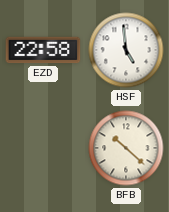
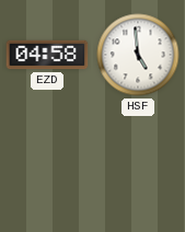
EZD: 22:58 -> 04:58
BFB: 10:22 -> none
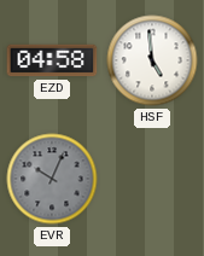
EVR: none -> 10:04
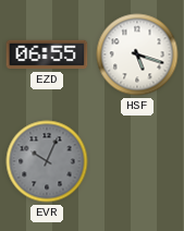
EZD: 04:58 -> 06:55
HSF: 4:59 -> 5:18
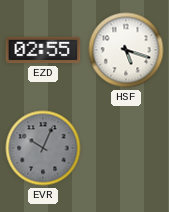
EZD: 06:55 -> 02:55
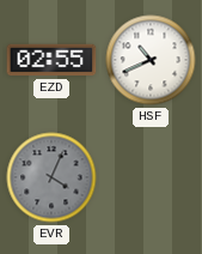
HSF: 5:18 -> 10:41
EVR: 10:04 -> 4:04
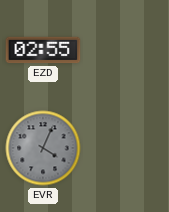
HSF: 10:41 -> none
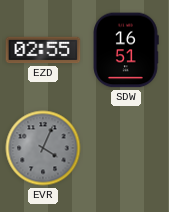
SDW: none -> 16:51
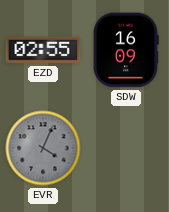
SDW: 16:51 -> 16:09
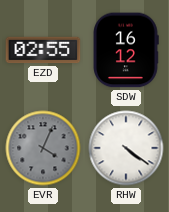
SDW: 16:09 -> 16:12
RHW: none -> 4:21
